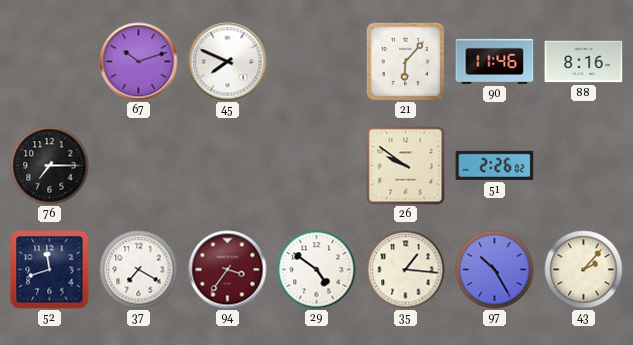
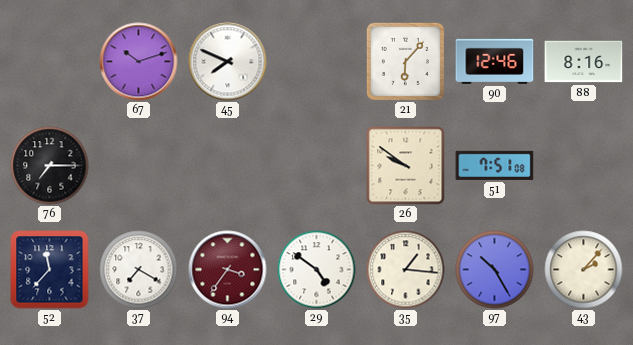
90: 11:46 -> 12:46
51: 2:26 -> 7:51
52: 11:42 -> 11:37
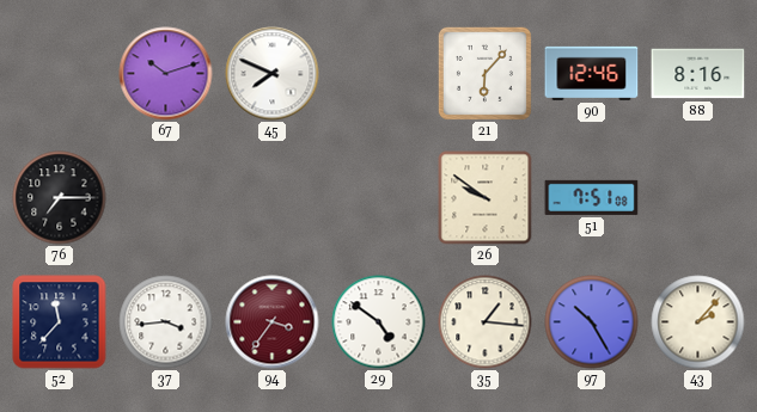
37: 7:20 -> 3:44
